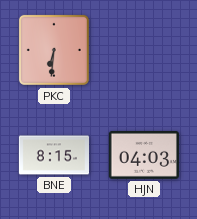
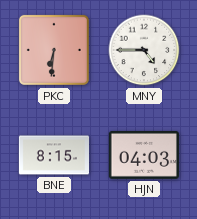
MNY: none -> 4:45
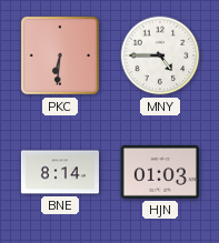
BNE: 8:15 -> 8:14
HJN: 04:03 -> 01:03
